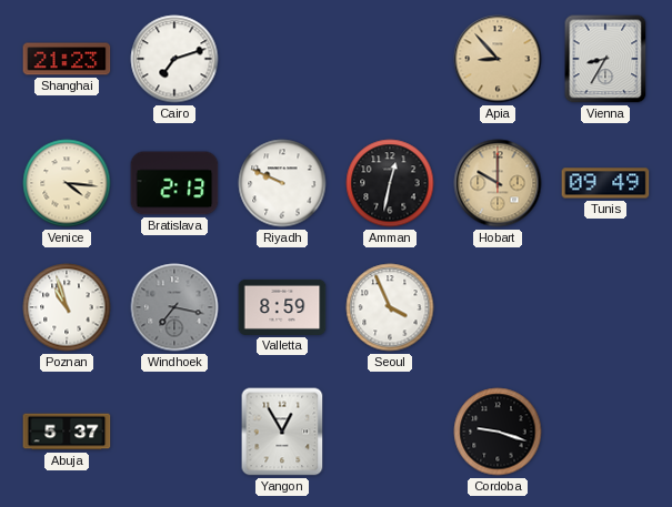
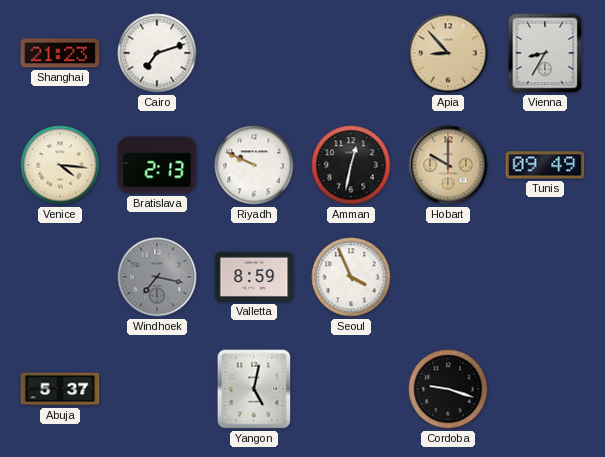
Poznan: 10:57 -> none
Yangon: 12:55 -> 5:02
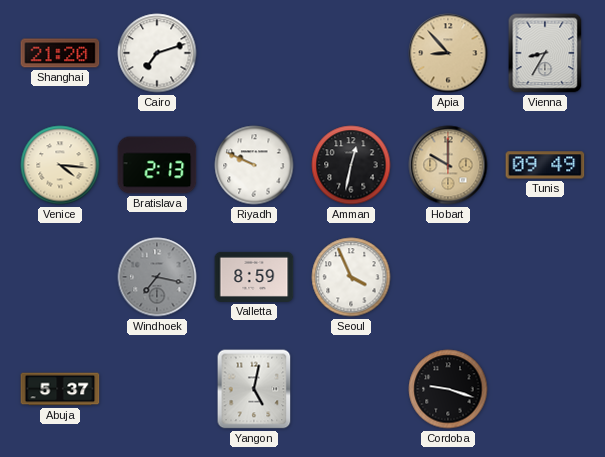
Shanghai: 21:23 -> 21:20
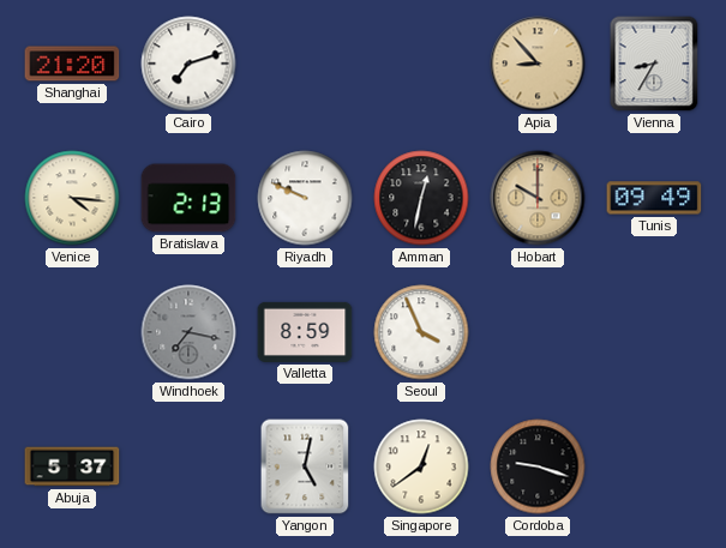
Singapore: none -> 12:39
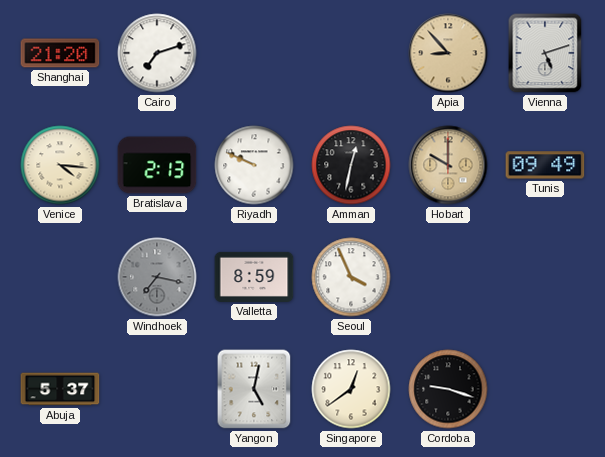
Vienna: 8:35 -> 5:12
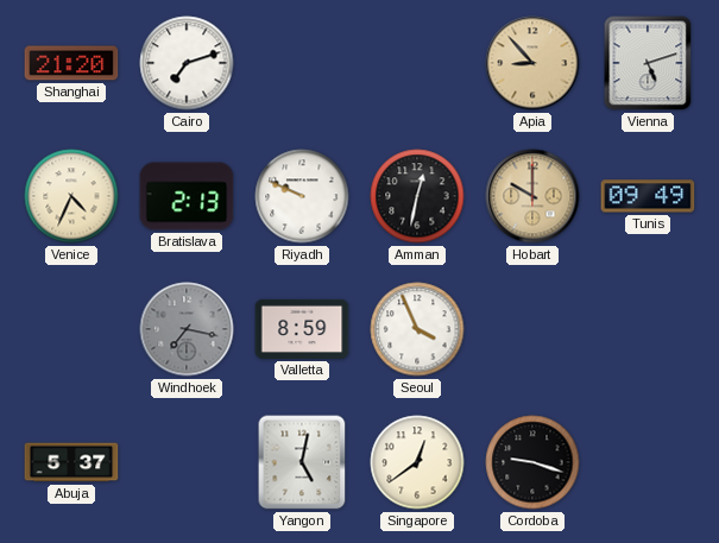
Venice: 4:16 -> 4:34
